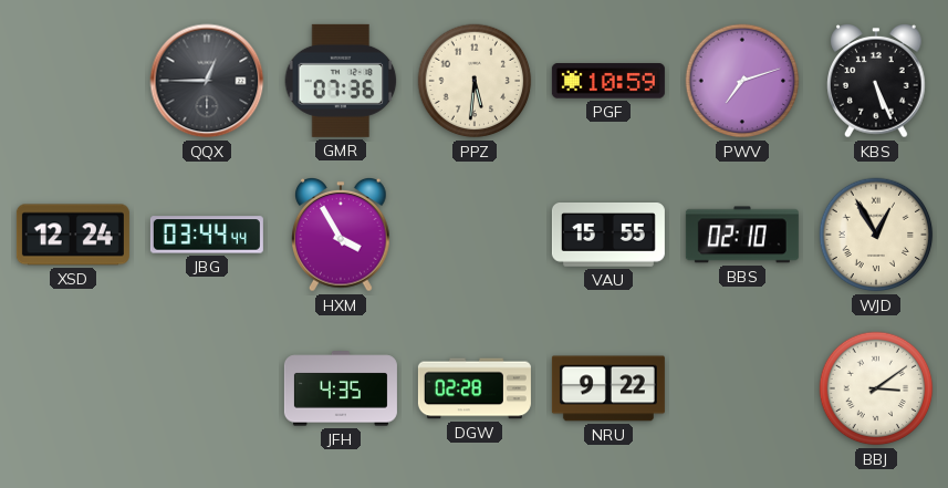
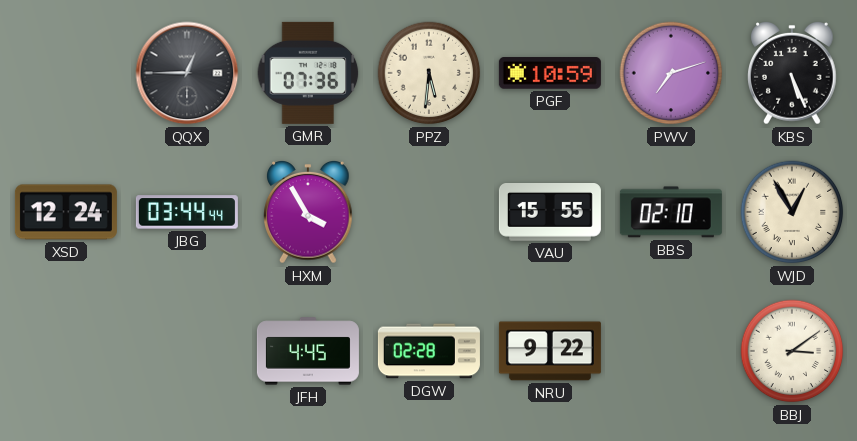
JFH: 4:35 -> 4:45
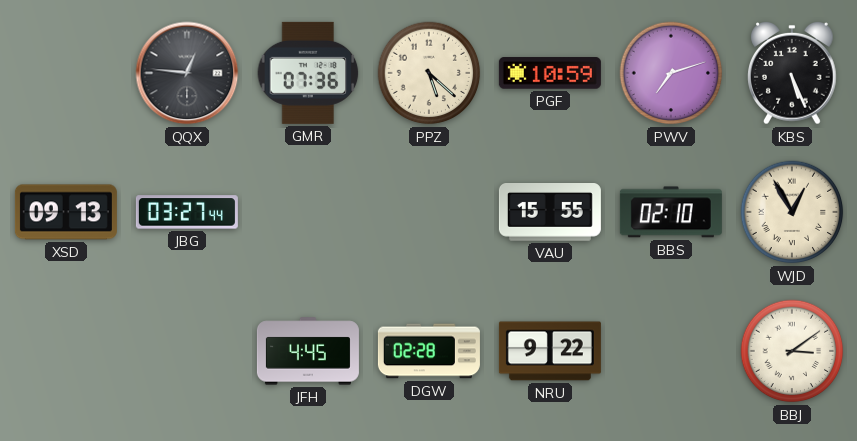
QQX: 12:45 -> 12:46
PPZ: 5:31 -> 5:22
XSD: 12:24 -> 09:13
JBG: 03:44 -> 03:27
HXM: 3:55 -> none
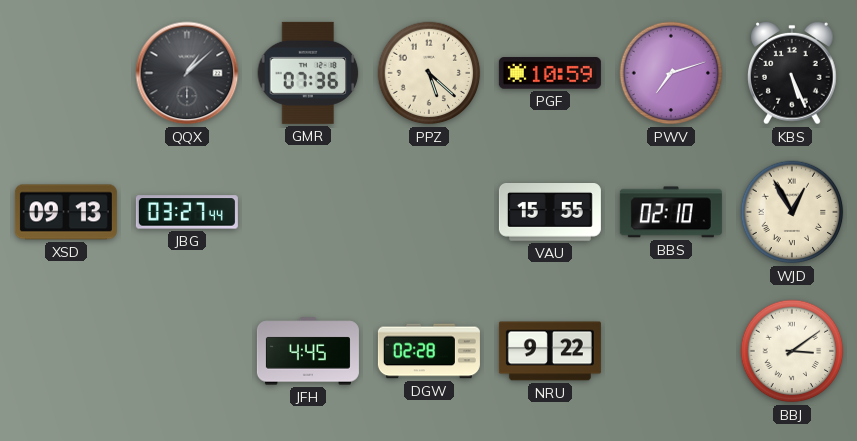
QQX: 12:46 -> 1:08
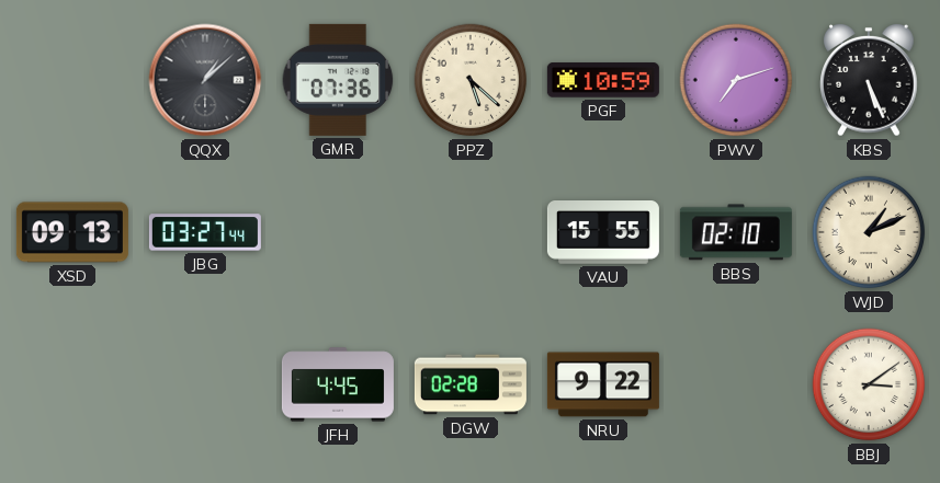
WJD: 12:55 -> 1:11
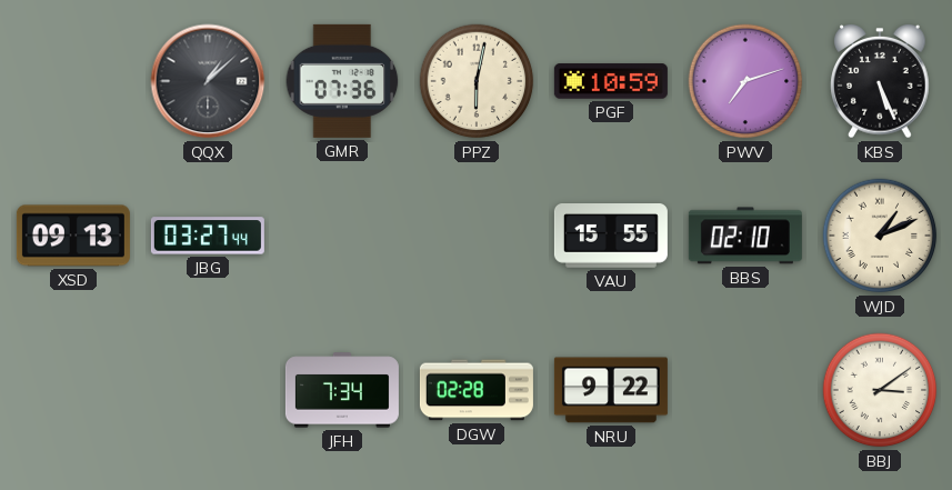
PPZ: 5:22 -> 6:02
JFH: 4:45 -> 7:34
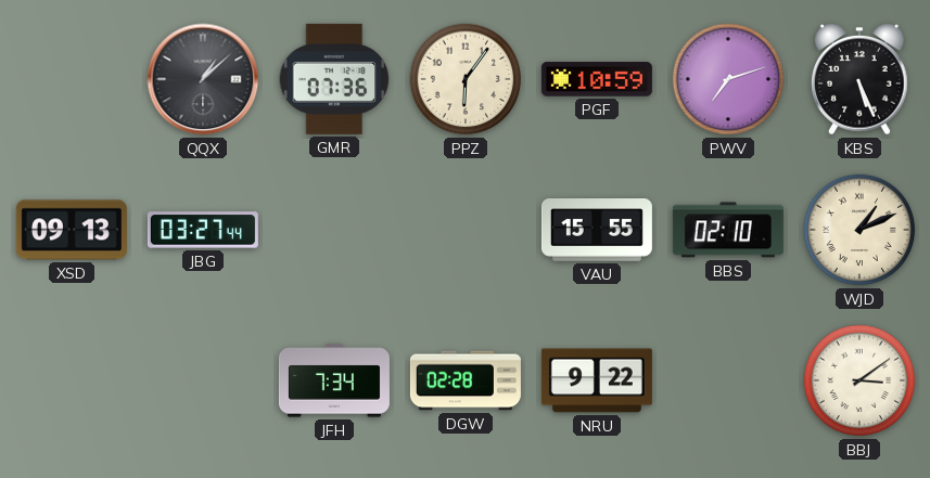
PPZ: 6:02 -> 6:06
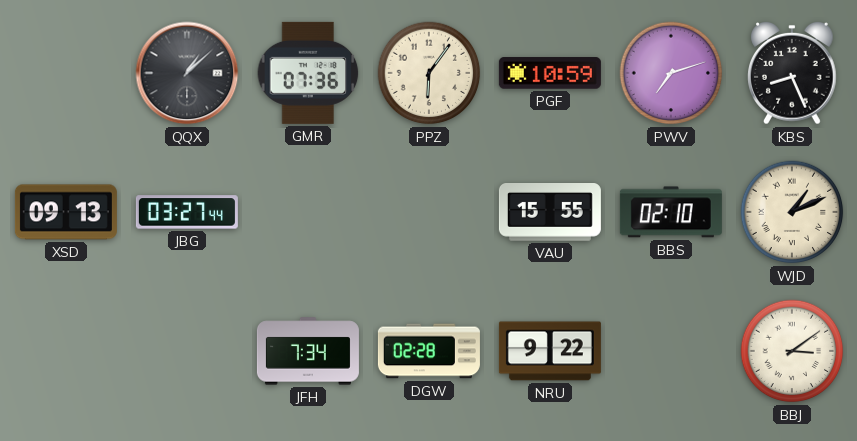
KBS: 5:26 -> 8:26
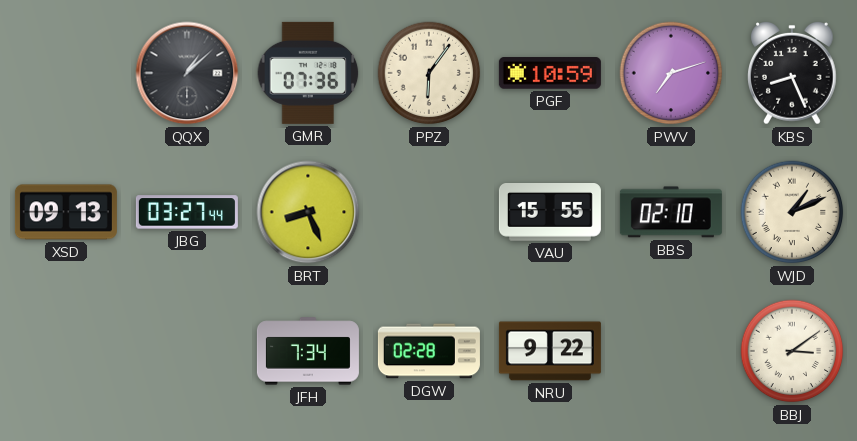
BRT: none -> 8:26
